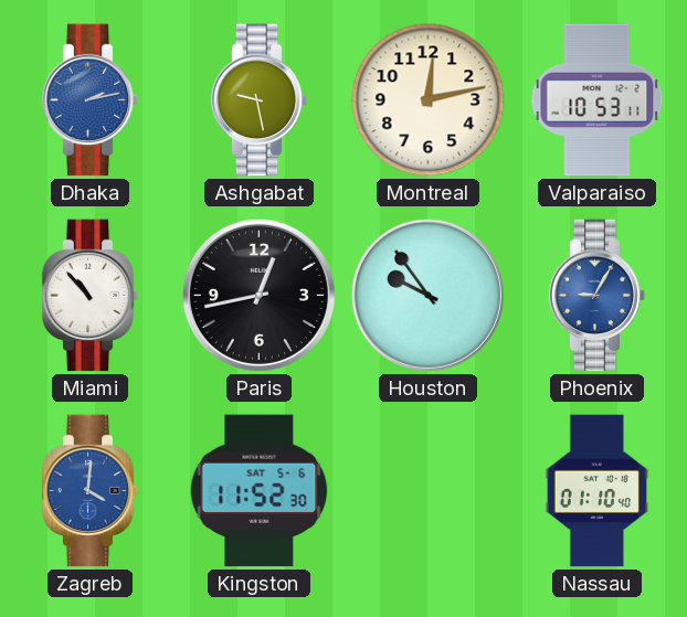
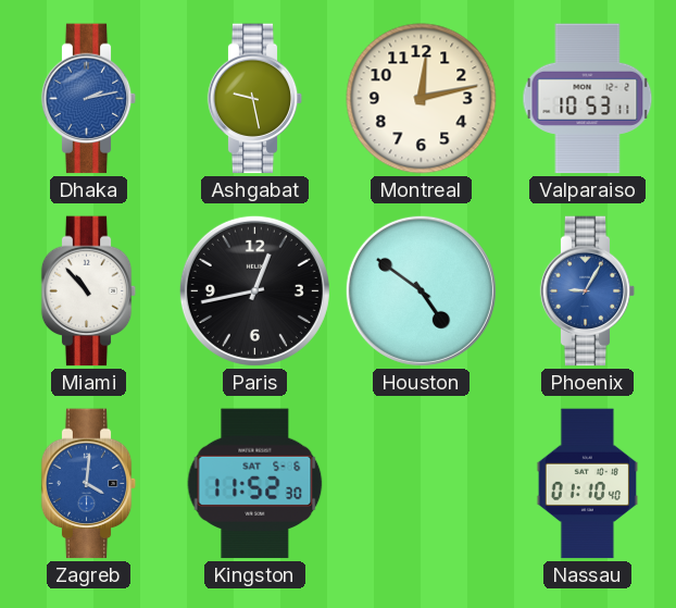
Houston: 9:54 -> 4:51
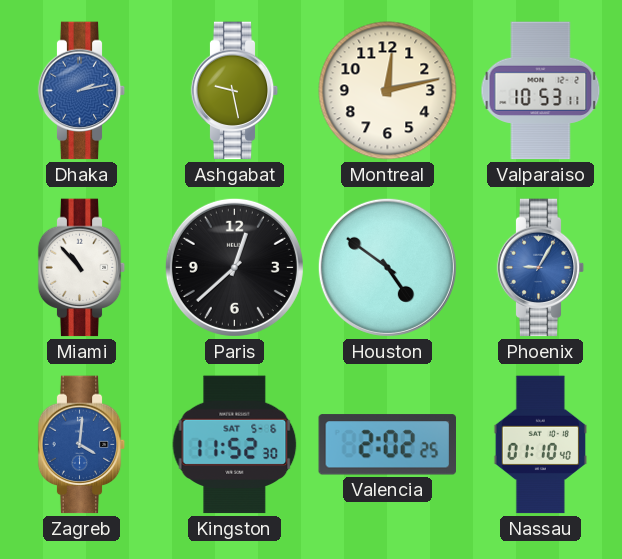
Paris: 12:43 -> 12:38
Valencia: none -> 2:02
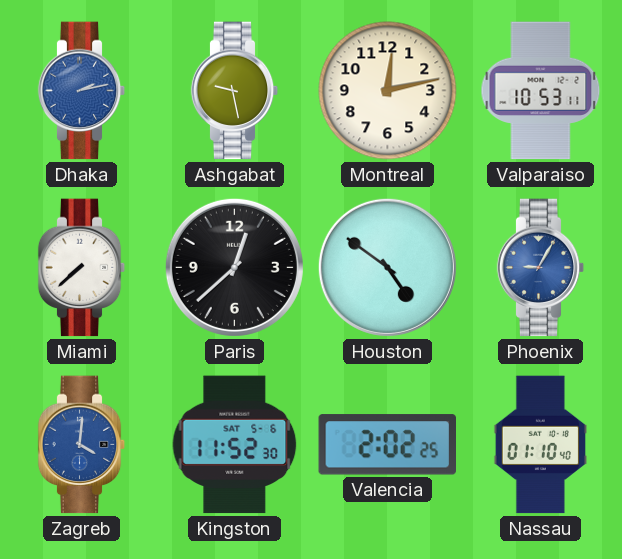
Miami: 10:53 -> 7:38
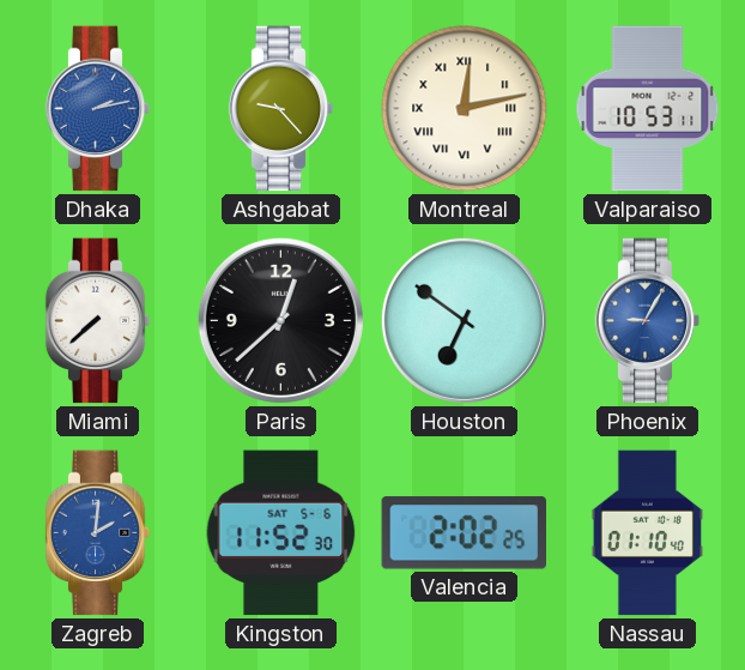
Ashgabat: 9:28 -> 9:23
Montreal numerals: Arabic -> Roman
Houston: 4:51 -> 6:51
Zagreb: 4:01 -> 2:01
